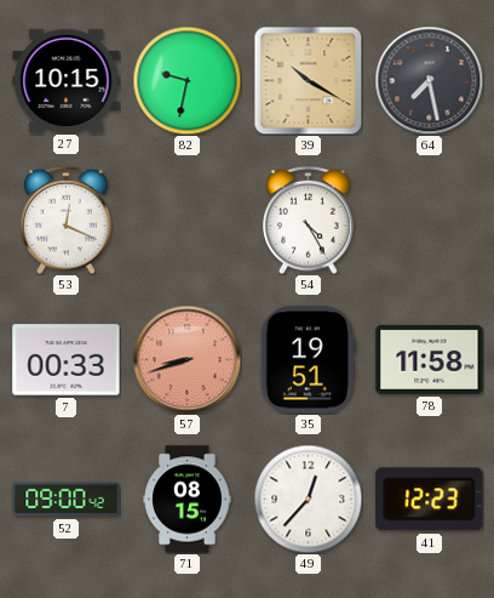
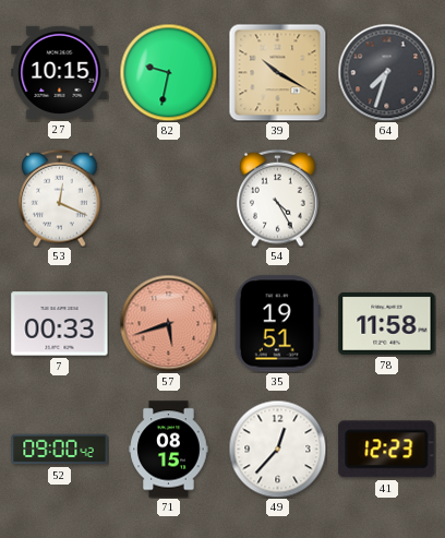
64: 7:28 -> 7:33
57: 8:42 -> 5:42
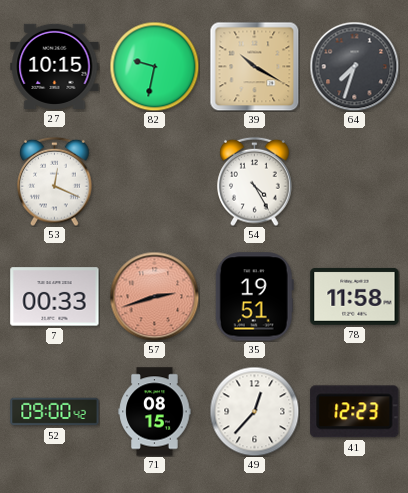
57: 5:42 -> 2:42
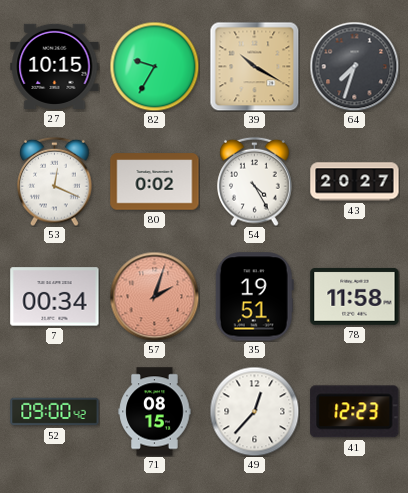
82: 9:32 -> 9:35
80: none -> 0:02
43: none -> 20:27
7: 00:33 -> 00:34
57: 2:42 -> 2:03
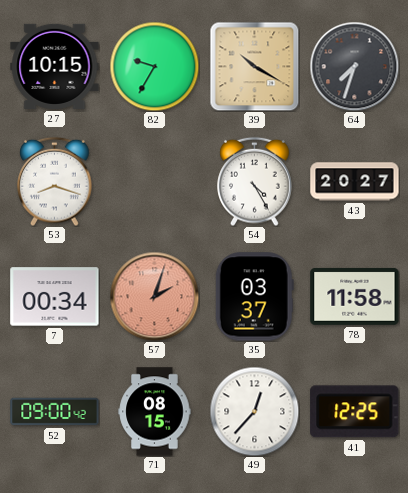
53: 12:19 -> 8:18
80: 0:02 -> none
35: 19:51 -> 03:37
41: 12:23 -> 12:25
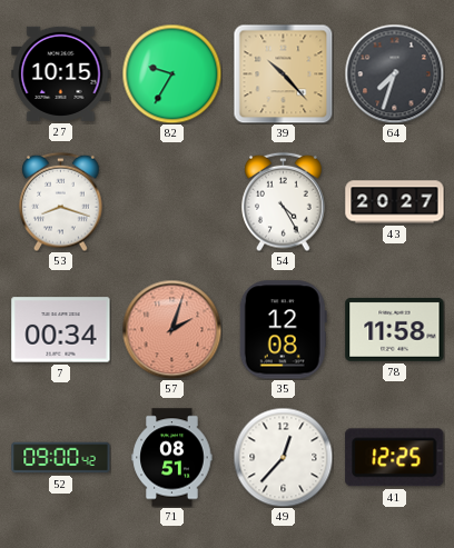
39: 10:20 -> 10:23
35: 03:37 -> 12:08
71: 08:15 -> 08:51
